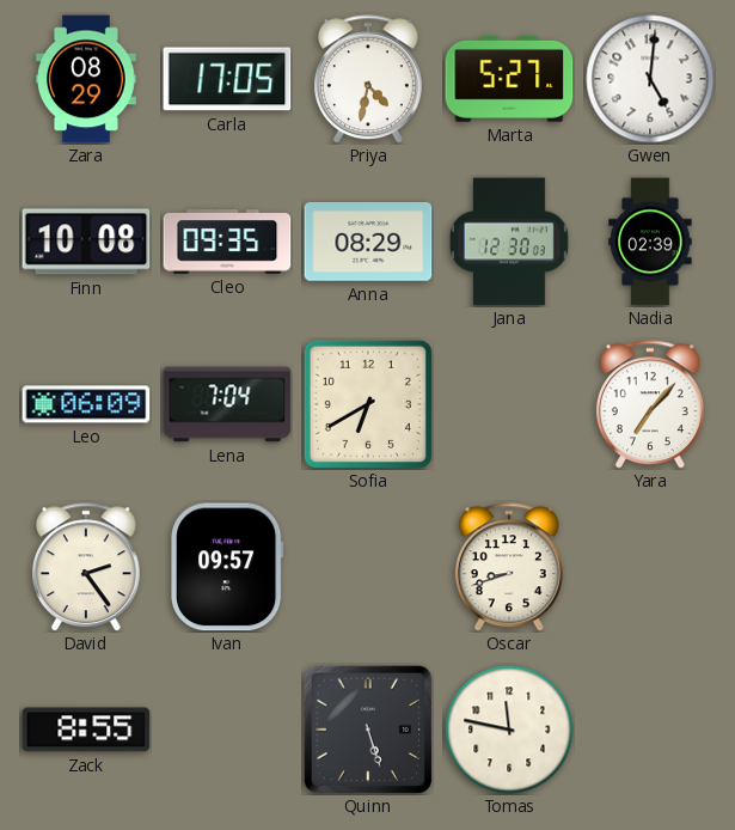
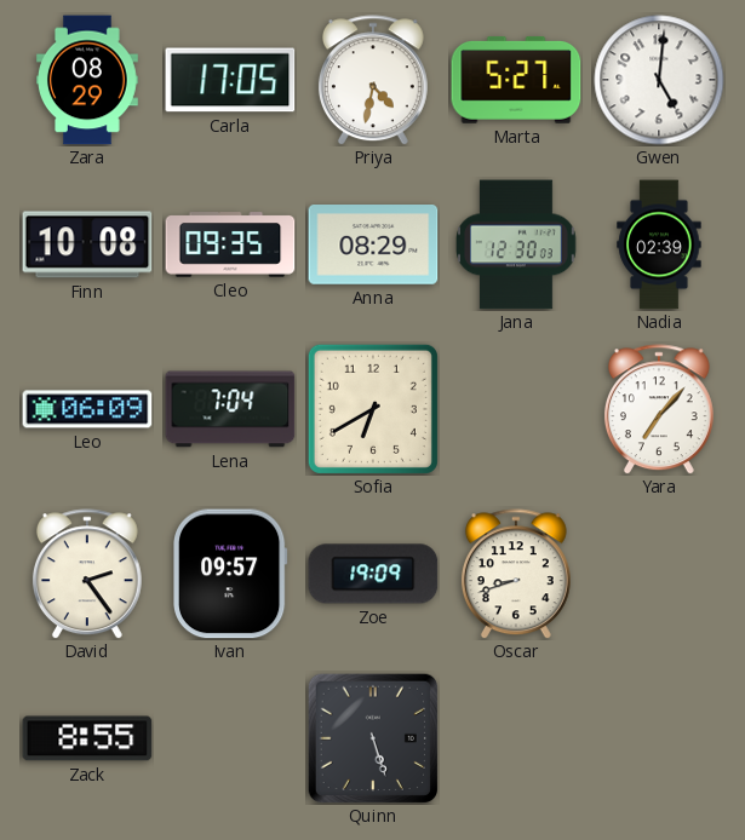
Zoe: none -> 19:09
Tomas: 11:47 -> none
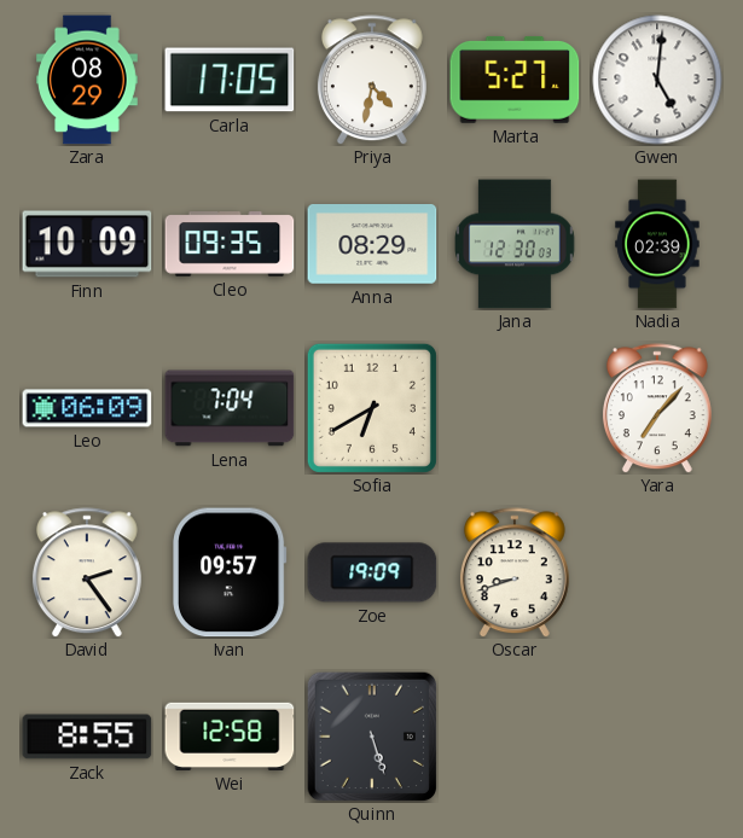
Finn: 10:08 -> 10:09
Wei: none -> 12:58
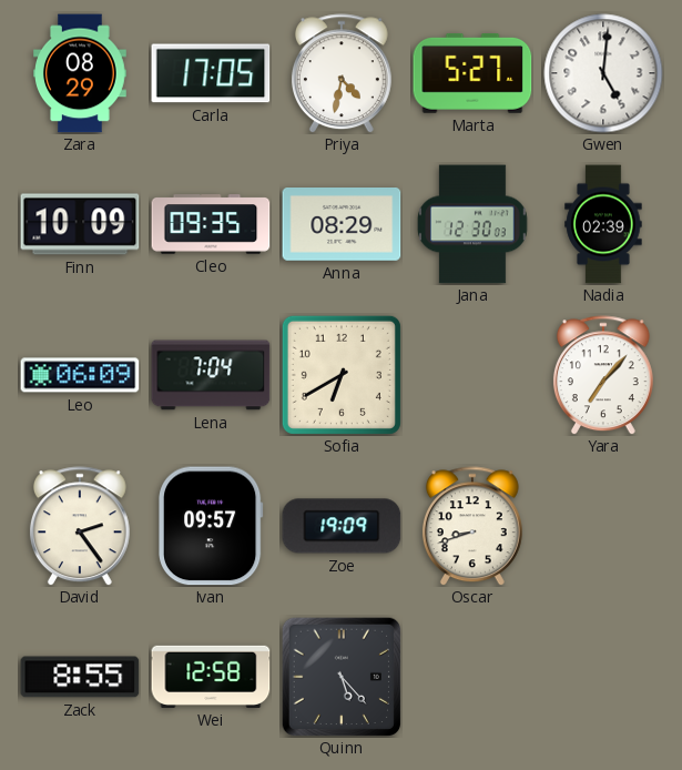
Quinn: 5:27 -> 5:23
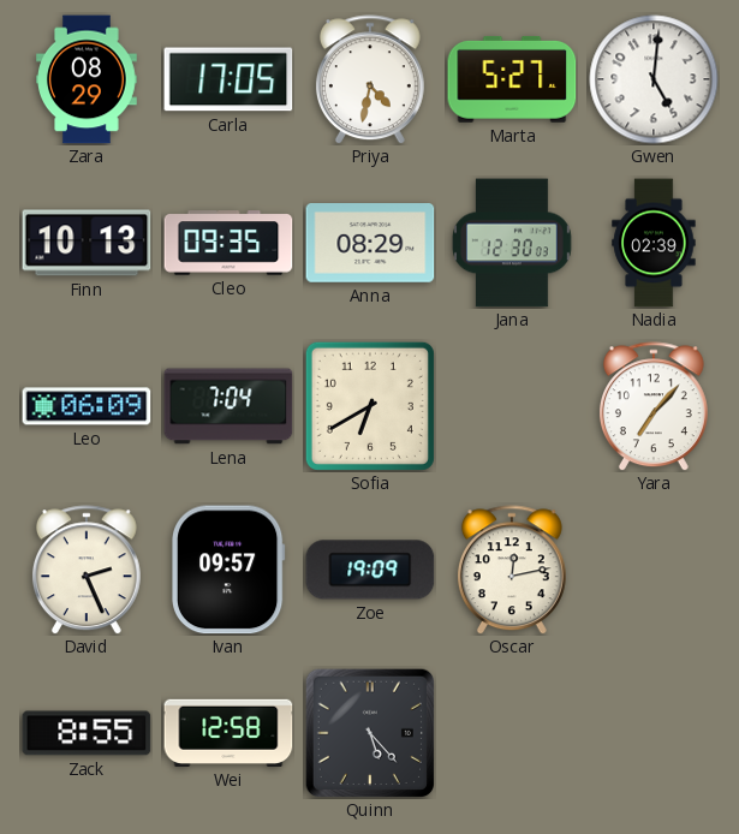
Finn: 10:09 -> 10:13
David: 2:24 -> 2:26
Oscar: 8:42 -> 12:13
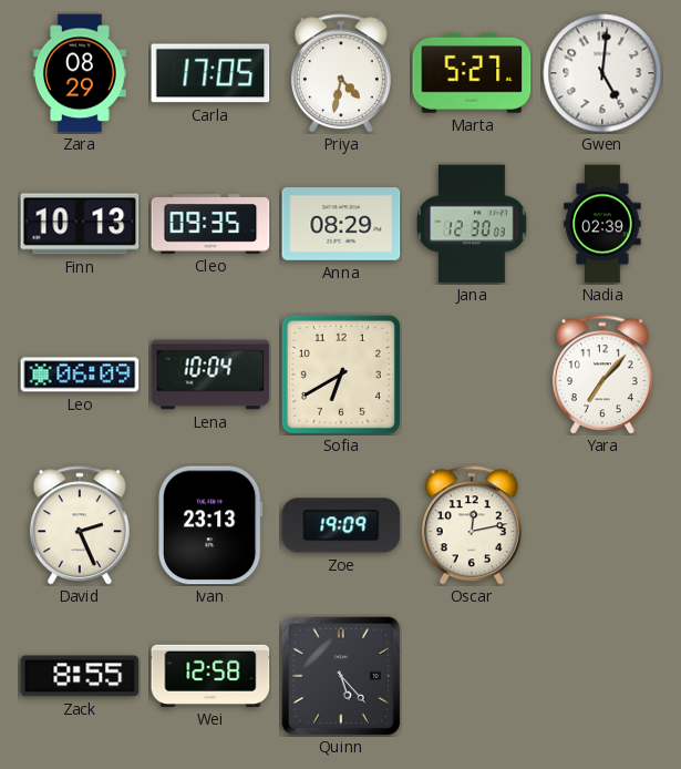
Lena: 7:04 -> 10:04
Ivan: 09:57 -> 23:13
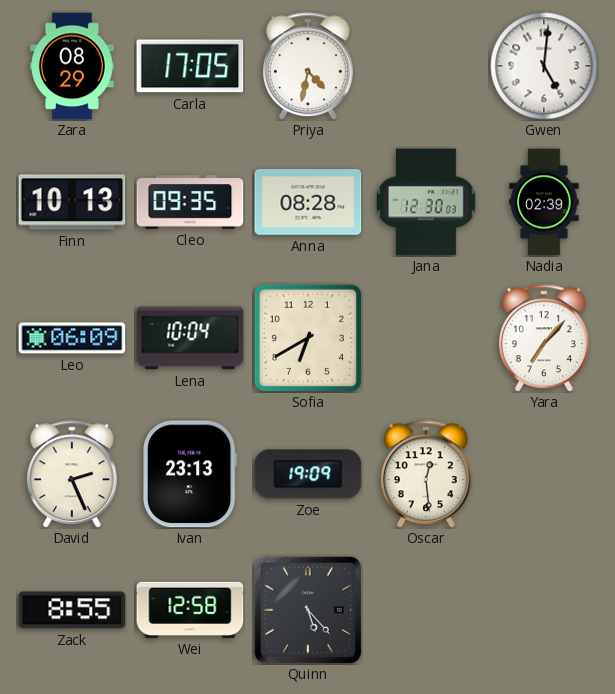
Marta: 5:27 -> none
Anna: 08:29 -> 08:28
Oscar: 12:13 -> 12:29
